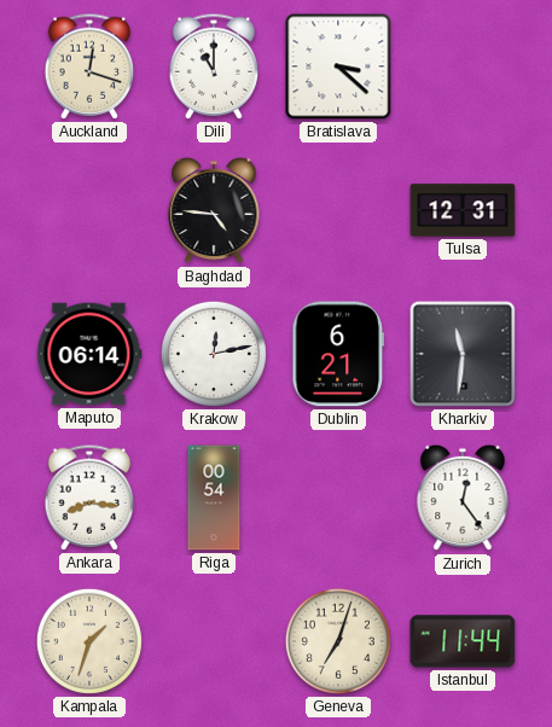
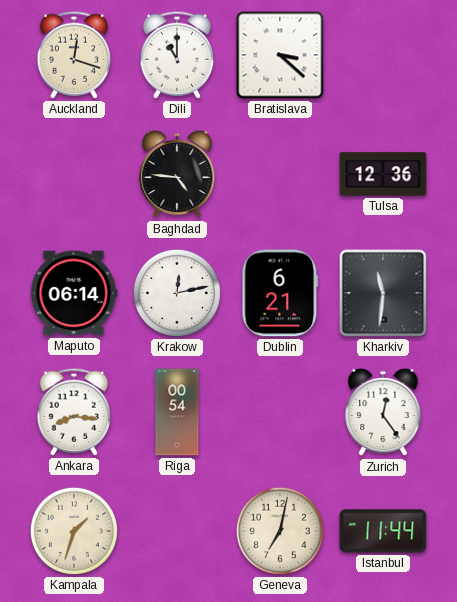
Tulsa: 12:31 -> 12:36
Geneva: 7:03 -> 7:02
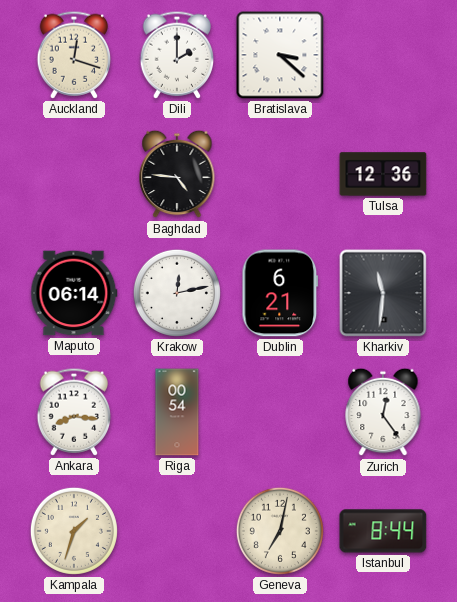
Dili: 11:00 -> 2:00
Istanbul: 11:44 -> 8:44
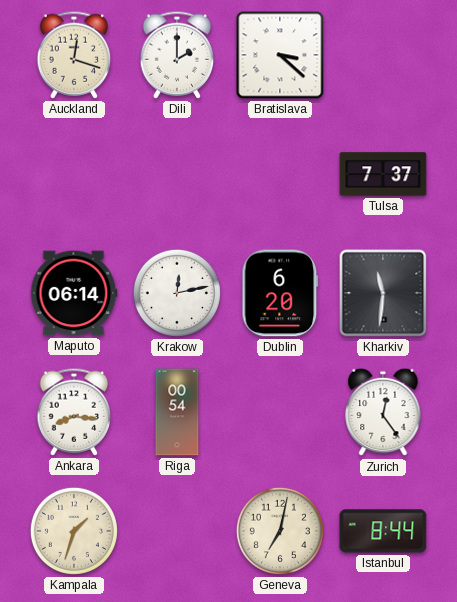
Baghdad: 4:46 -> none
Tulsa: 12:36 -> 7:37
Dublin: 6:21 -> 6:20
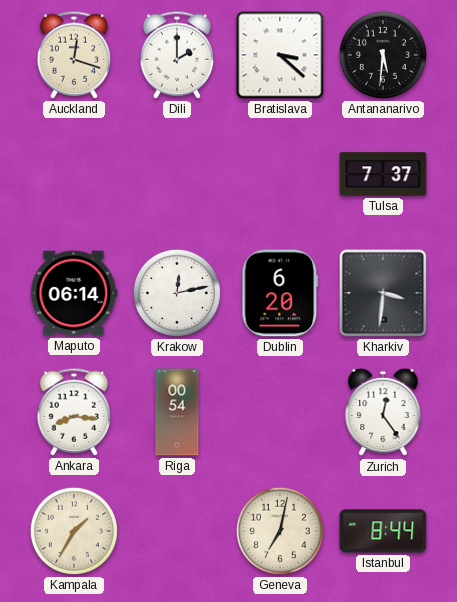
Antananarivo: none -> 5:31
Kharkiv: 11:31 -> 3:31
Kampala: 1:33 -> 1:35
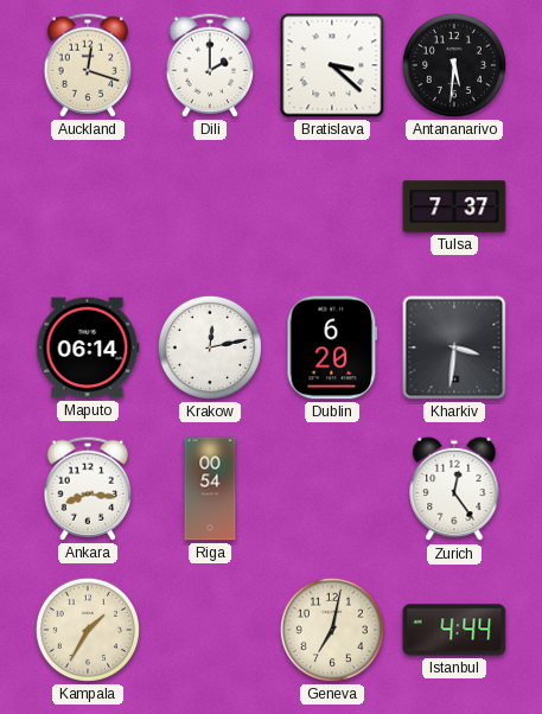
Istanbul: 8:44 -> 4:44
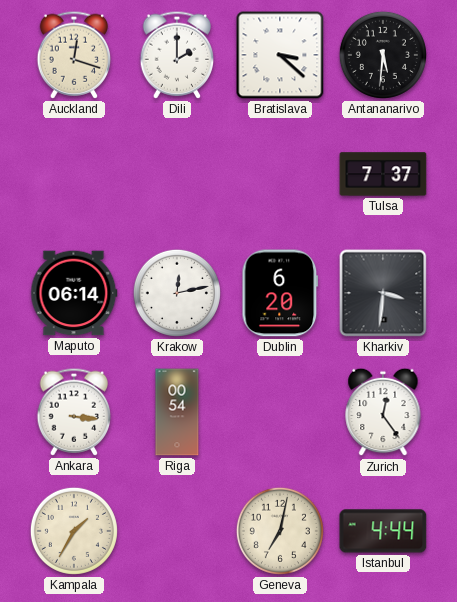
Ankara: 8:16 -> 3:16
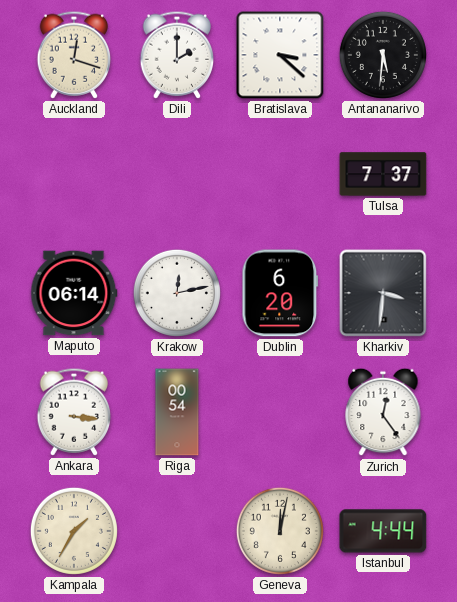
Geneva: 7:02 -> 12:02
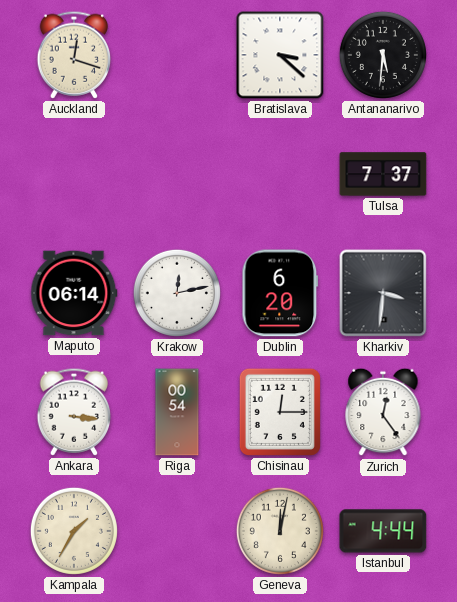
Dili: 2:00 -> none
Chisinau: none -> 12:15
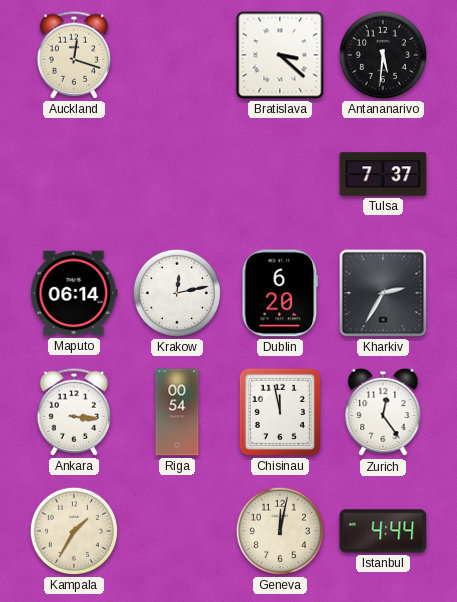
Kharkiv: 3:31 -> 2:35
Chisinau: 12:15 -> 11:58
